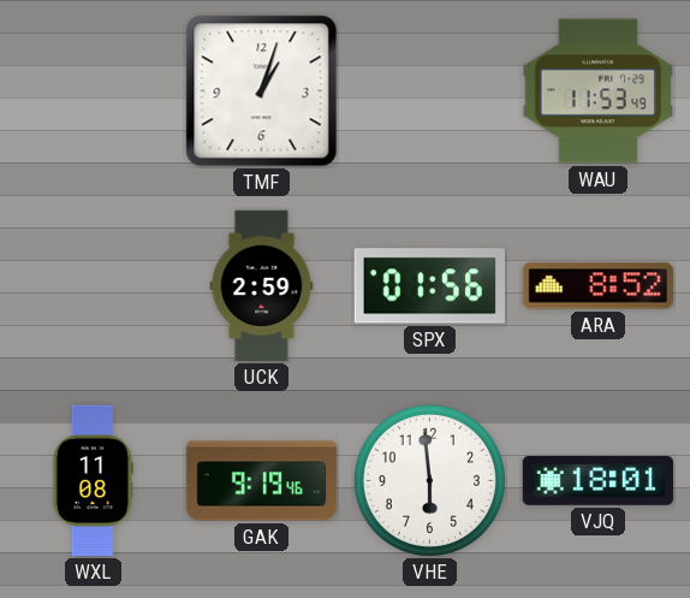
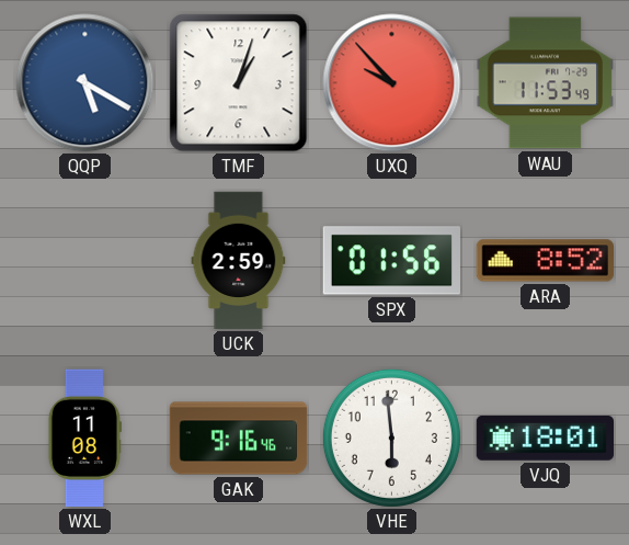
QQP: none -> 5:20
UXQ: none -> 9:53
GAK: 9:19 -> 9:16
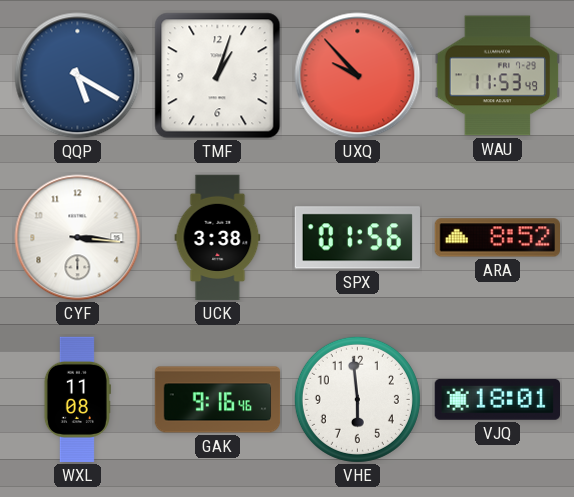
CYF: none -> 3:16
UCK: 2:59 -> 3:38
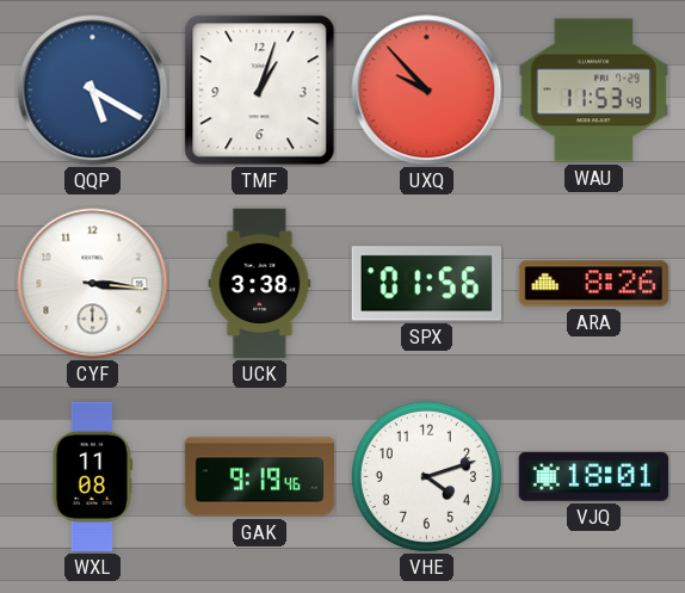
ARA: 8:52 -> 8:26
GAK: 9:16 -> 9:19
VHE: 5:59 -> 4:12
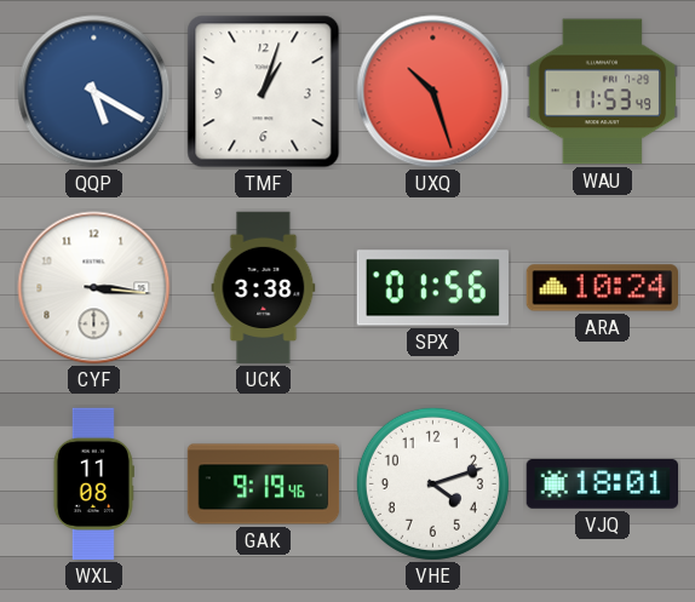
UXQ: 9:53 -> 10:27
ARA: 8:26 -> 10:24
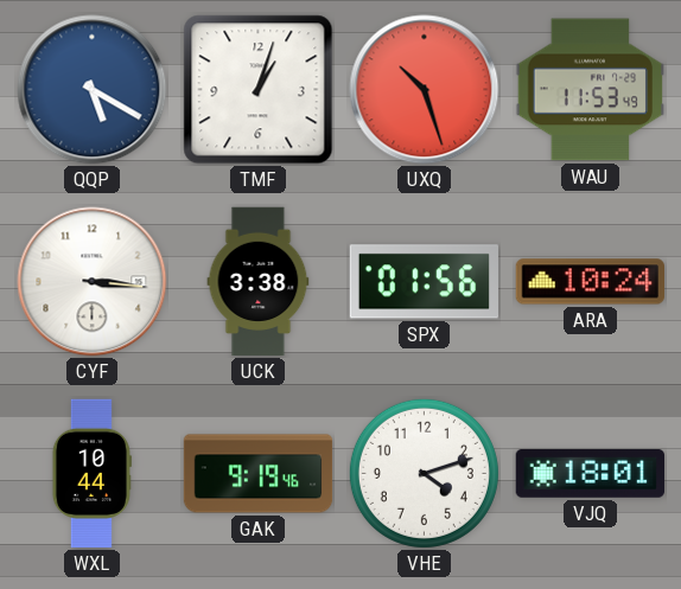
WXL: 11:08 -> 10:44
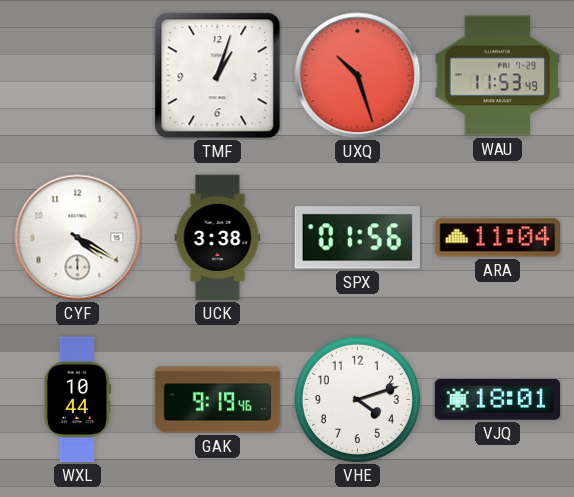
QQP: 5:20 -> none
CYF: 3:16 -> 4:20
ARA: 10:24 -> 11:04
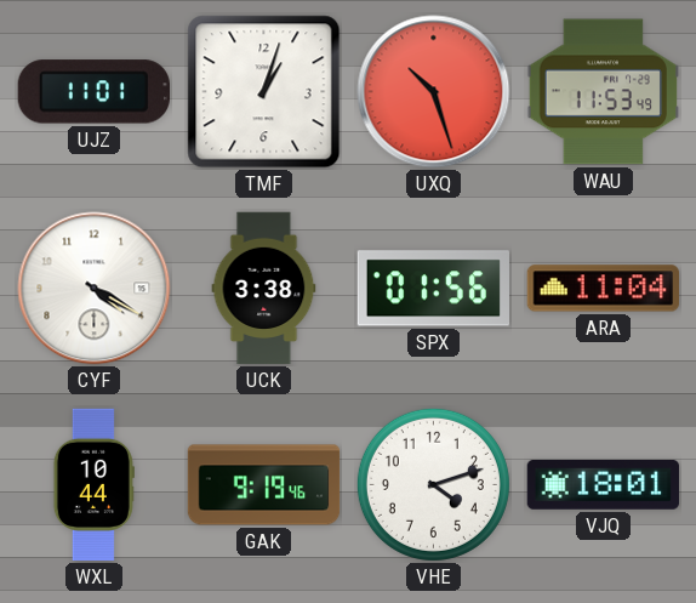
UJZ: none -> 11:01
